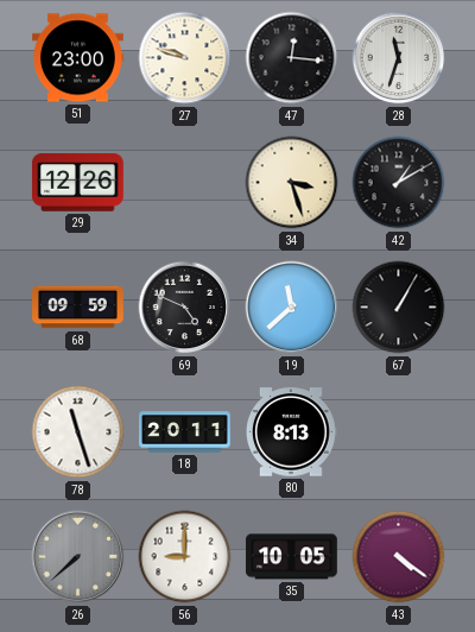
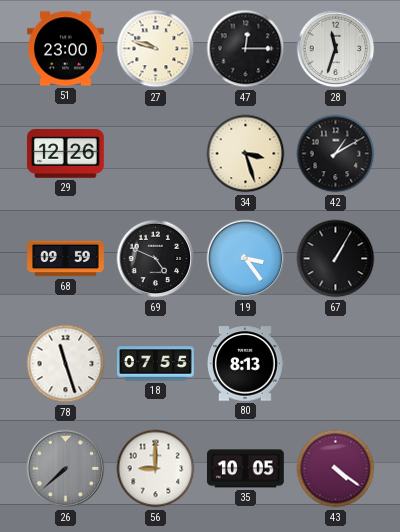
47: 12:16 -> 12:15
19: 11:38 -> 3:24
18: 20:11 -> 07:55
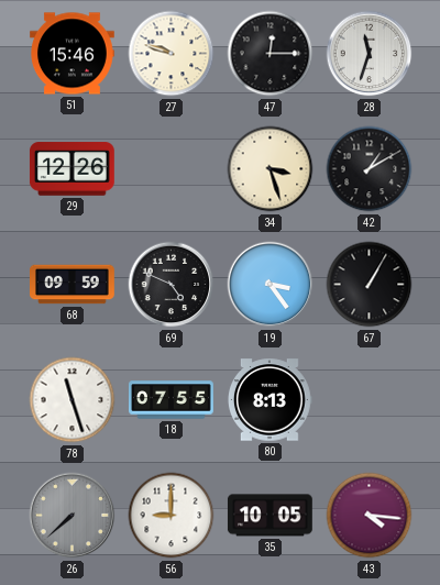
51: 23:00 -> 15:46
43: 4:21 -> 4:16
